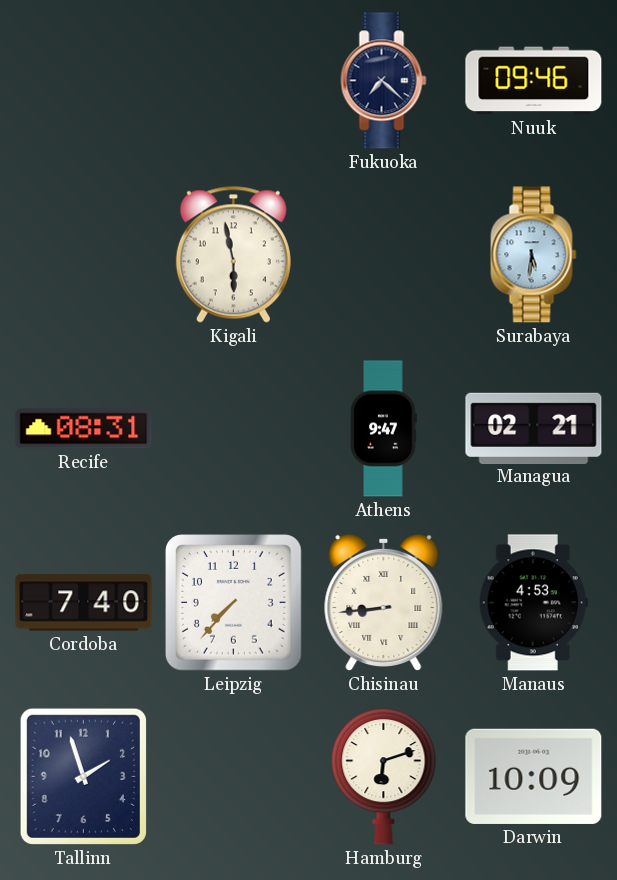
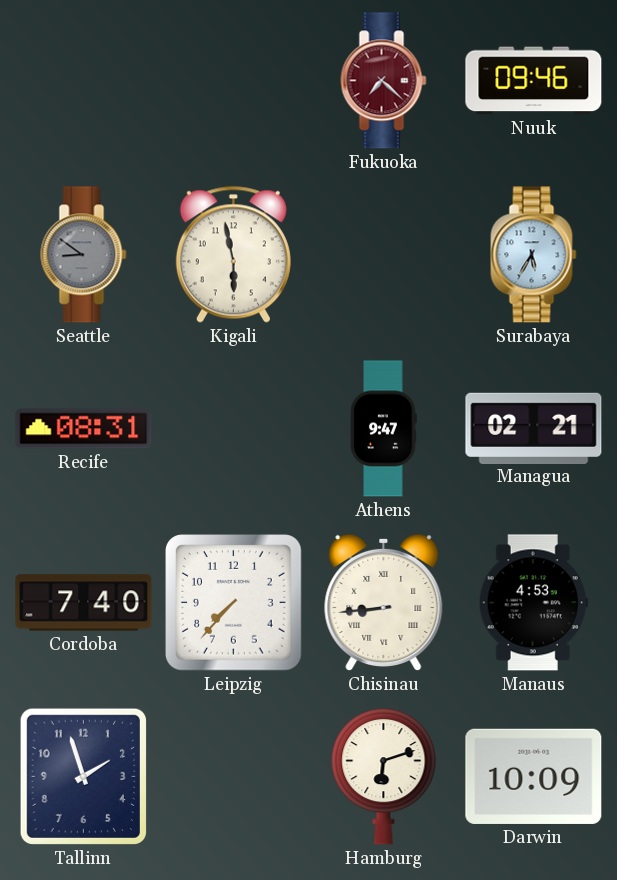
Fukuoka dial: navy -> burgundy
Seattle: none -> 8:51
Surabaya: 5:31 -> 5:35
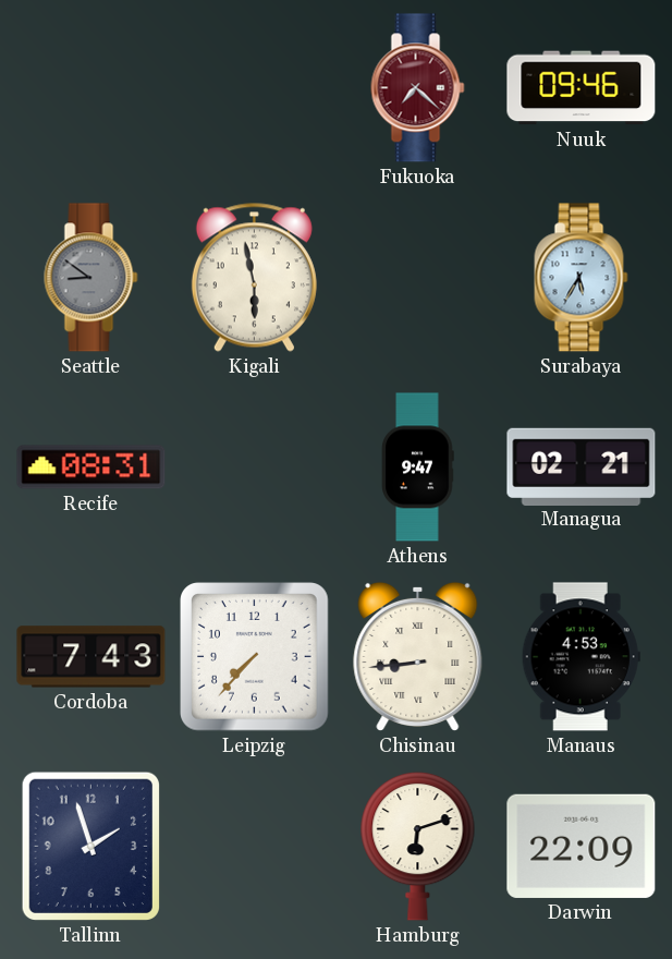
Cordoba: 7:40 -> 7:43
Darwin: 10:09 -> 22:09
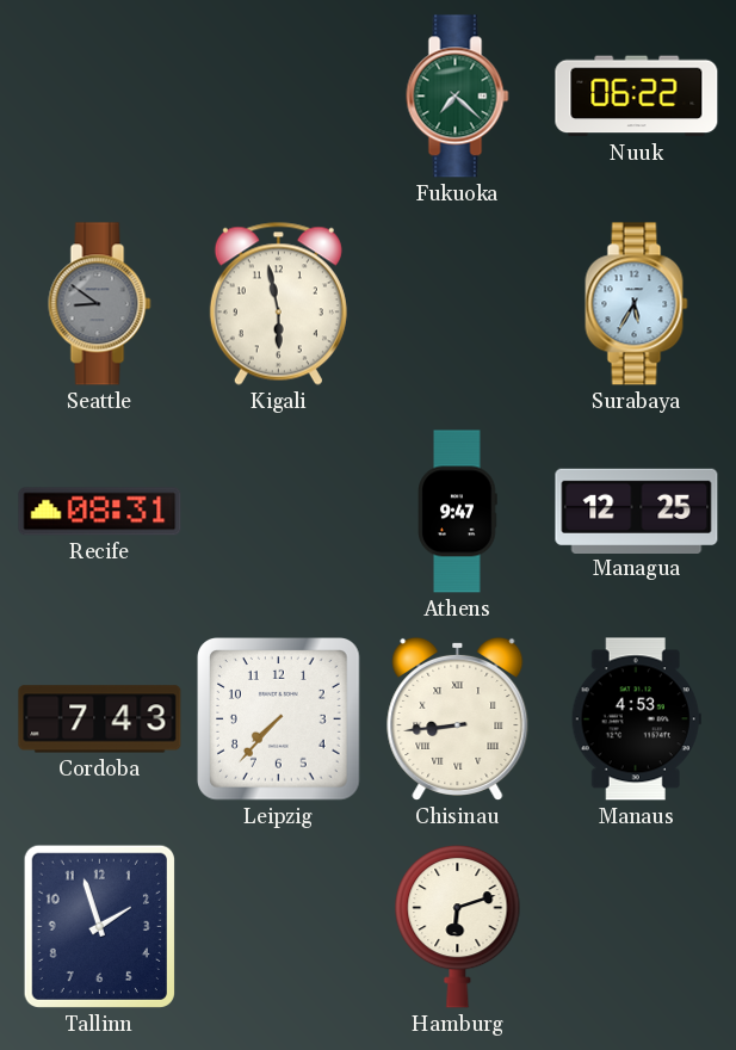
Fukuoka dial: burgundy -> green
Nuuk: 09:46 -> 06:22
Managua: 02:21 -> 12:25
Darwin: 22:09 -> none
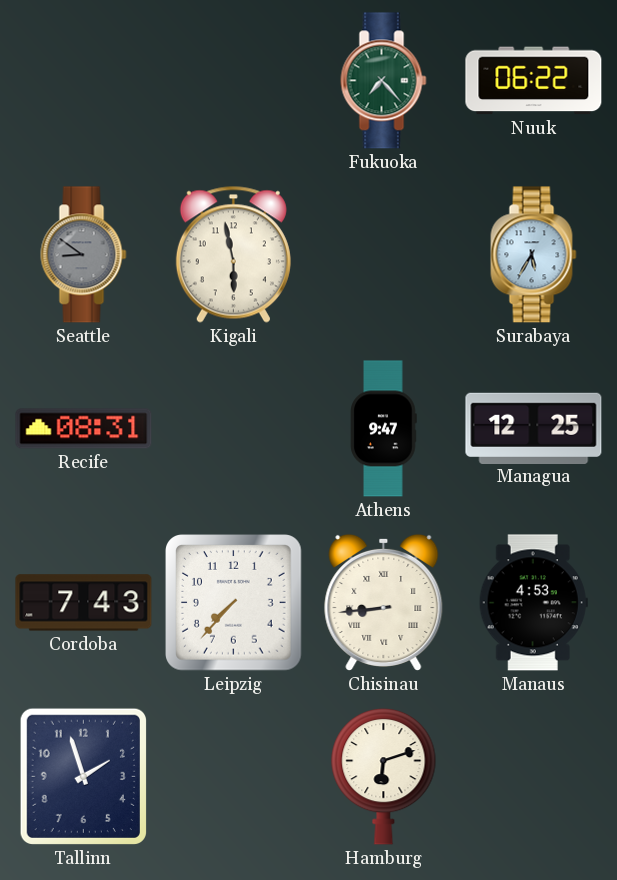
Fukuoka: 7:22 -> 7:23
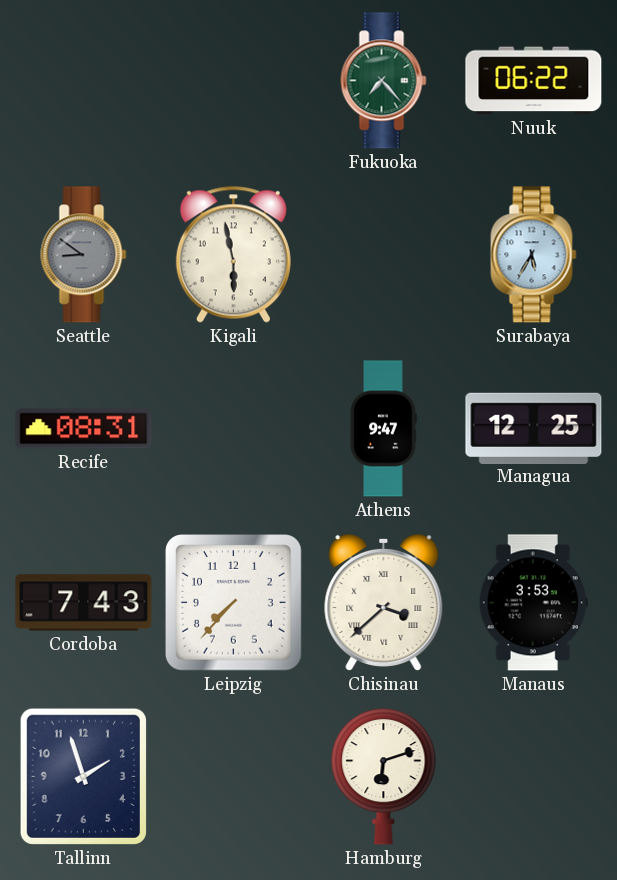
Chisinau: 8:44 -> 3:38
Manaus: 4:53 -> 3:53
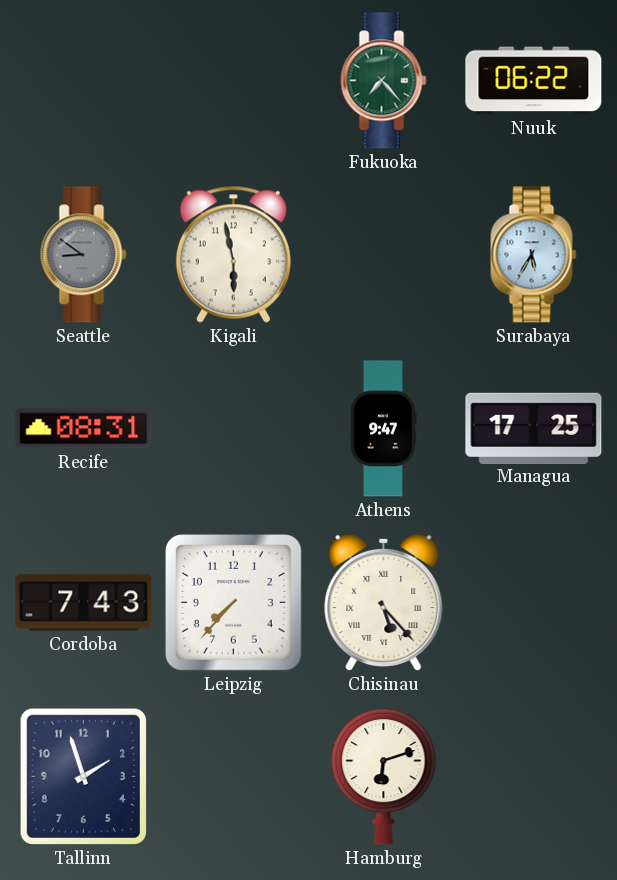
Managua: 12:25 -> 17:25
Chisinau: 3:38 -> 5:23
Manaus: 3:53 -> none
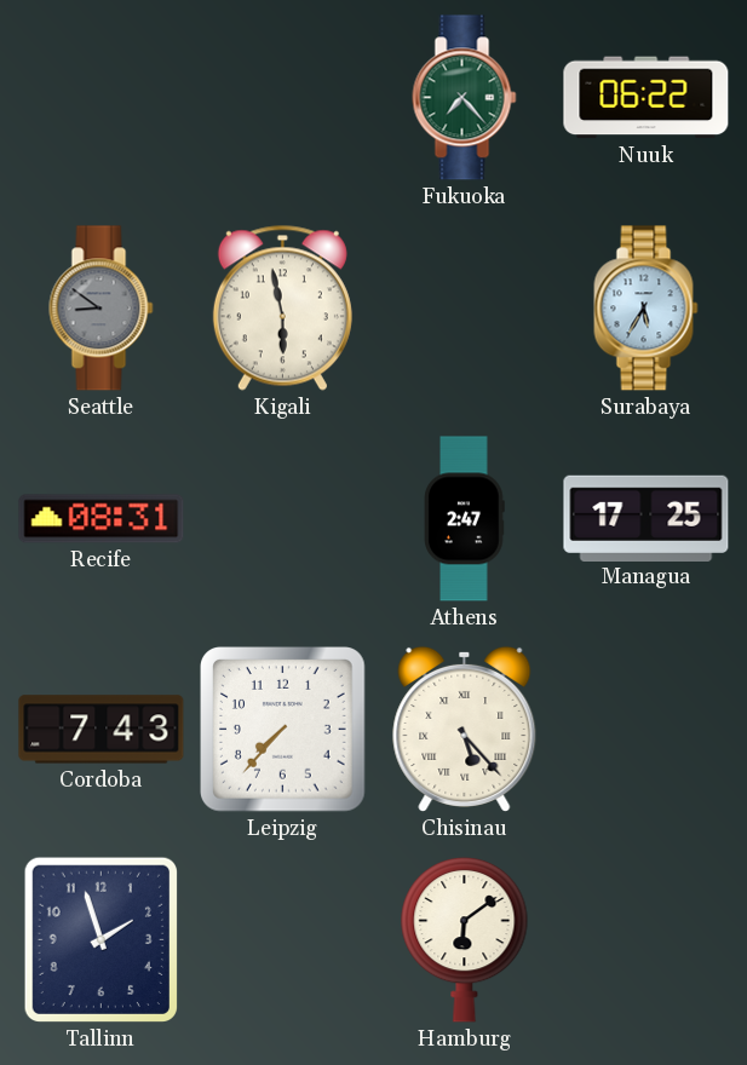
Athens: 9:47 -> 2:47
Hamburg: 6:12 -> 6:09
